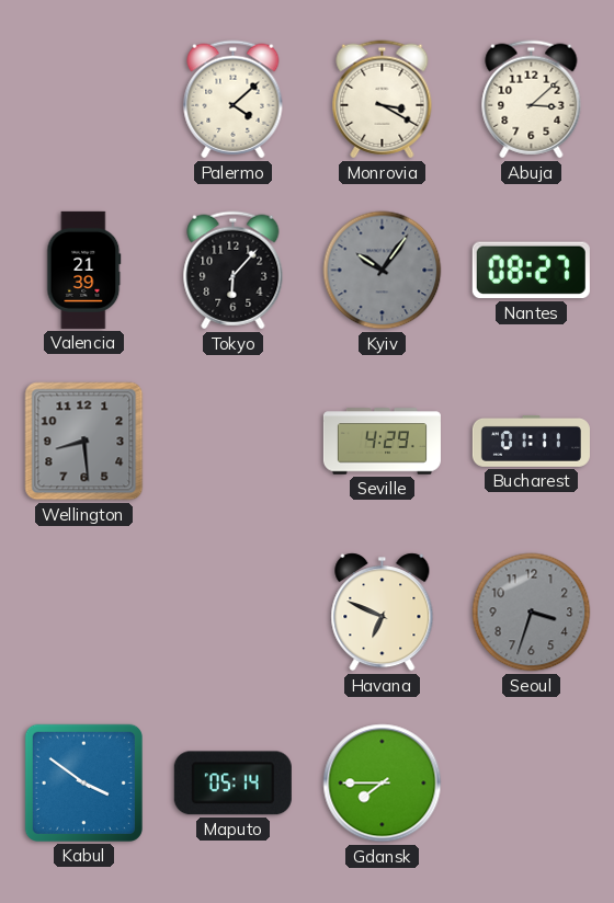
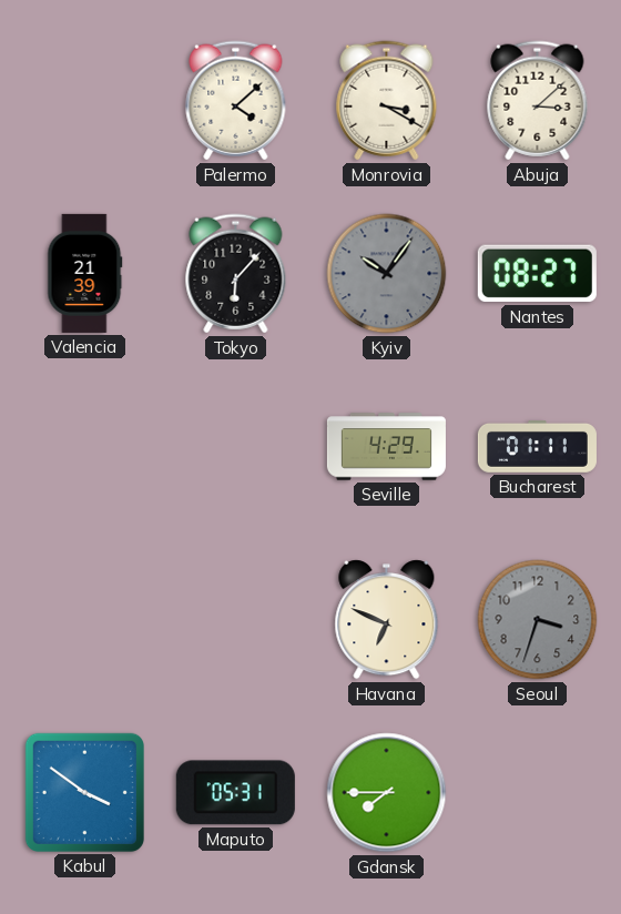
Wellington: 8:29 -> none
Maputo: 05:14 -> 05:31
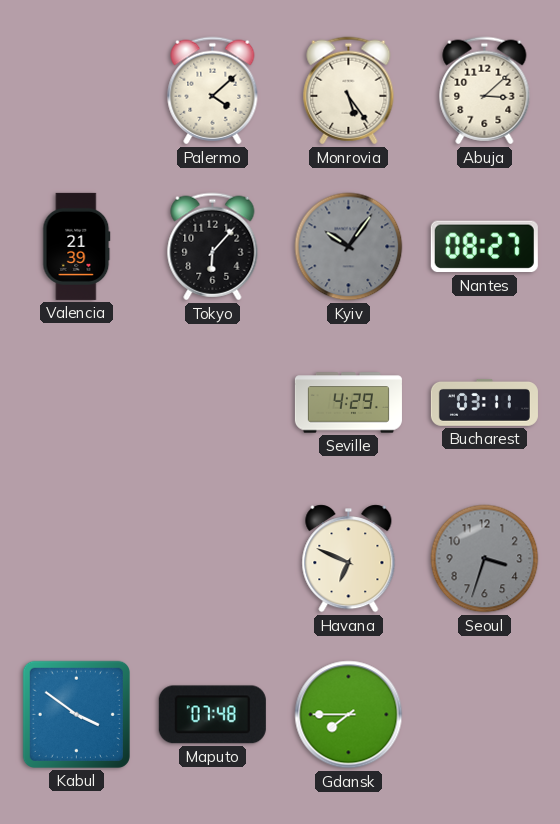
Monrovia: 3:20 -> 5:24
Bucharest: 01:11 -> 03:11
Maputo: 05:31 -> 07:48
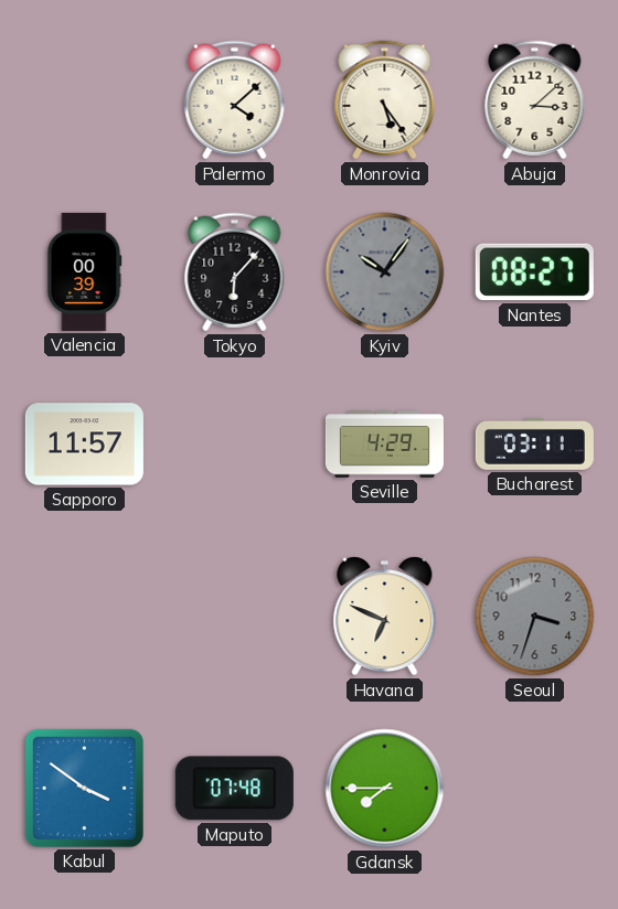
Valencia: 21:39 -> 00:39
Sapporo: none -> 11:57
